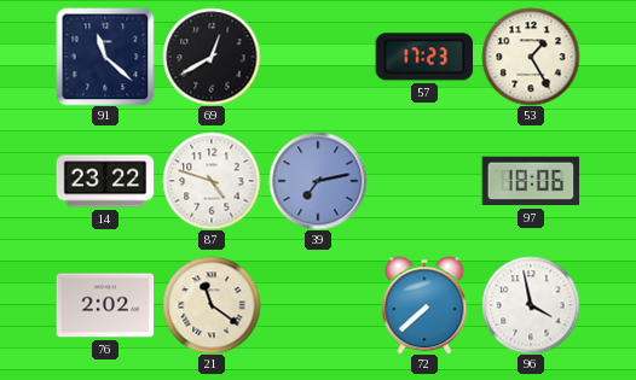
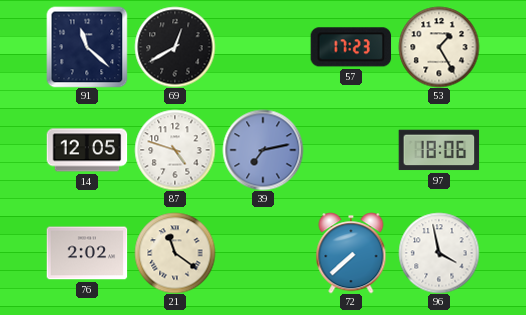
14: 23:22 -> 12:05
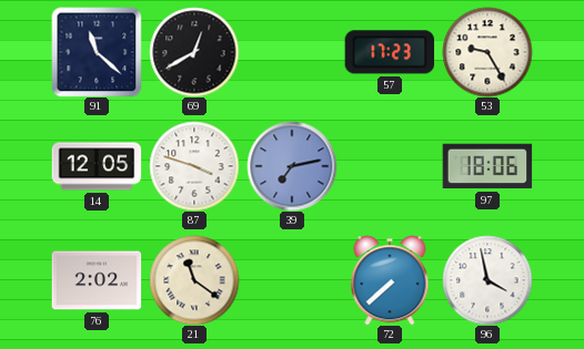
53: 1:25 -> 9:25
87: 4:48 -> 3:48
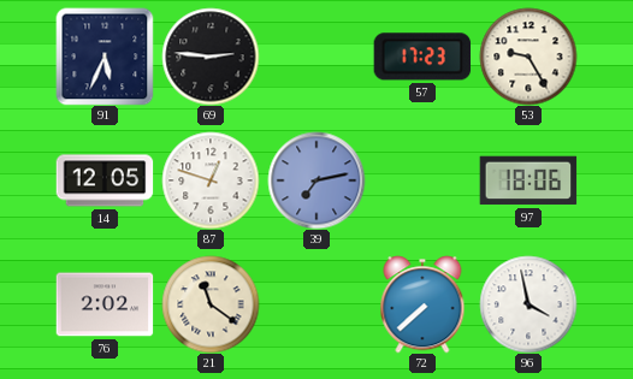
91: 11:22 -> 5:34
69: 12:40 -> 2:46
87: 3:48 -> 12:48
